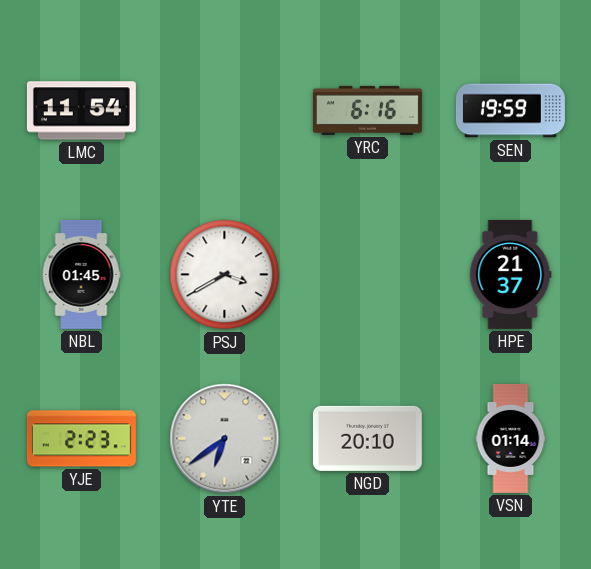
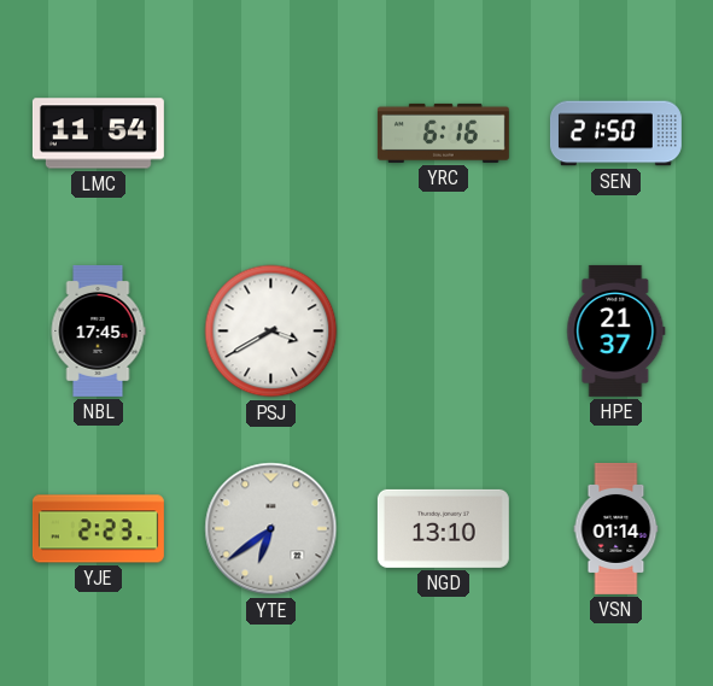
SEN: 19:59 -> 21:50
NBL: 01:45 -> 17:45
NGD: 20:10 -> 13:10
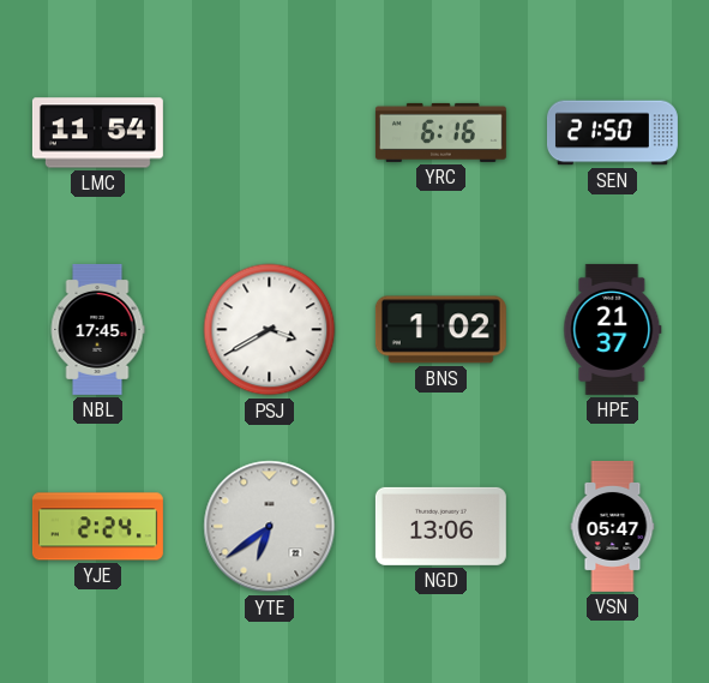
BNS: none -> 1:02
YJE: 2:23 -> 2:24
NGD: 13:10 -> 13:06
VSN: 01:14 -> 05:47
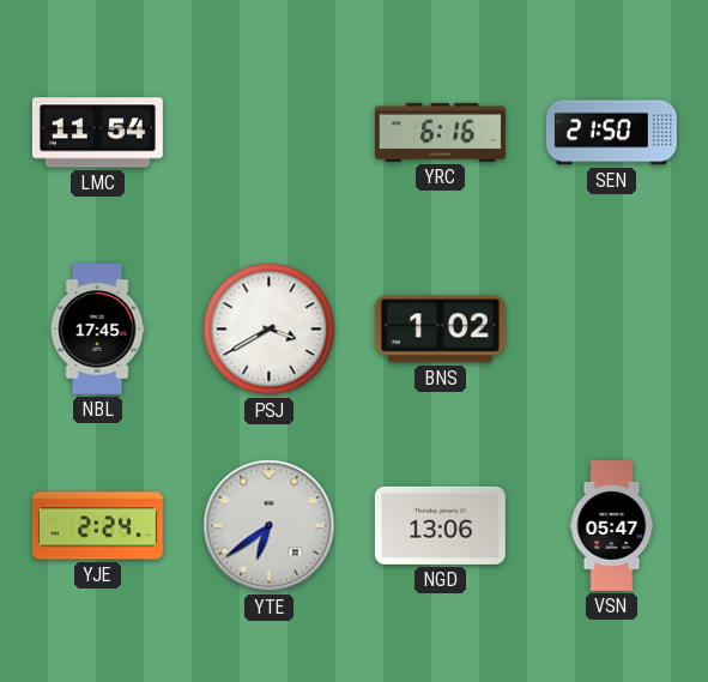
HPE: 21:37 -> none
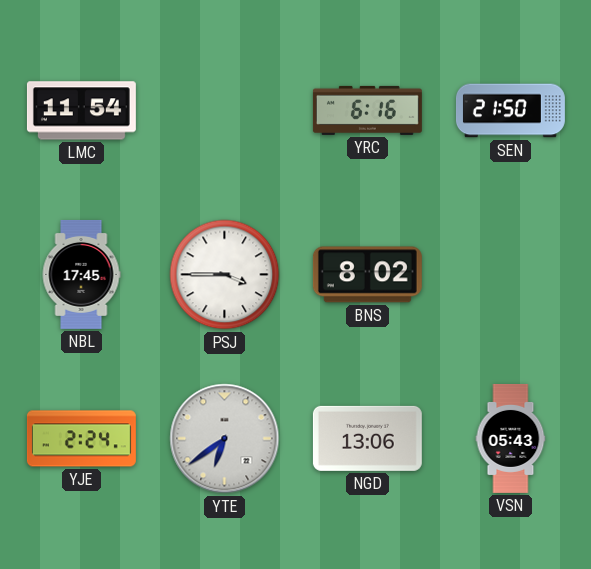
PSJ: 3:40 -> 3:45
BNS: 1:02 -> 8:02
VSN: 05:47 -> 05:43
